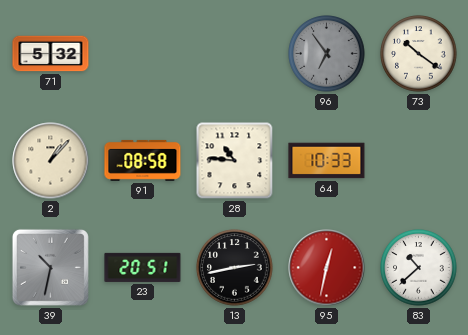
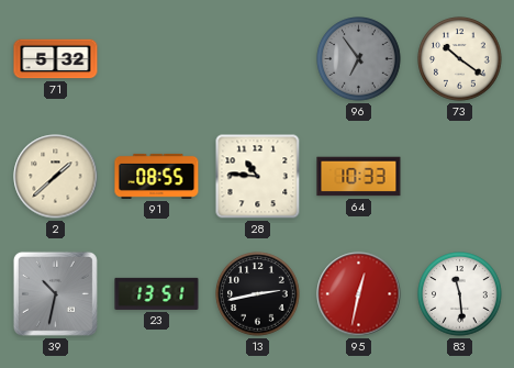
2: 1:07 -> 1:38
91: 08:58 -> 08:55
23: 20:51 -> 13:51
83: 10:38 -> 11:29
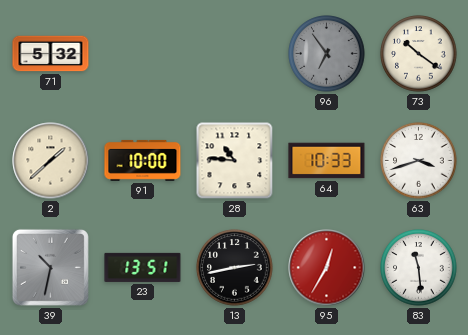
91: 08:55 -> 10:00
63: none -> 3:42
95: 12:32 -> 12:35
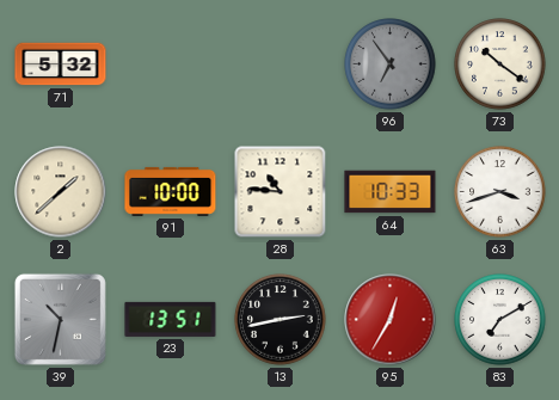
83: 11:29 -> 7:10
